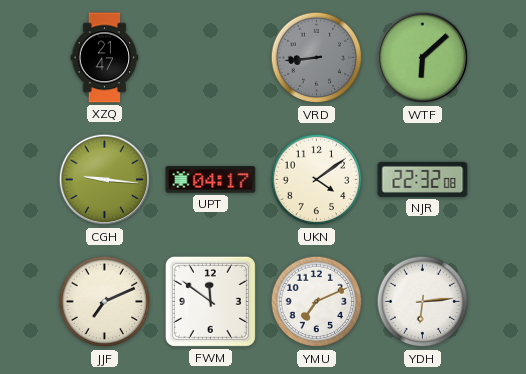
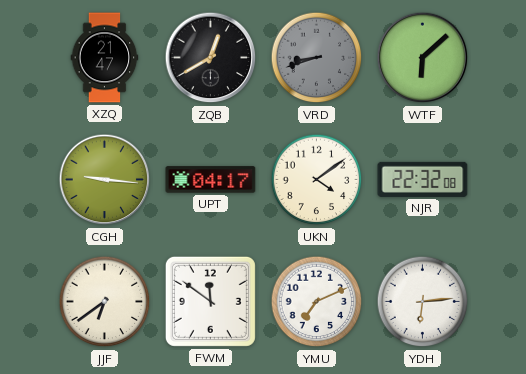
ZQB: none -> 12:40
VRD: 8:44 -> 8:42
JJF: 7:11 -> 6:39
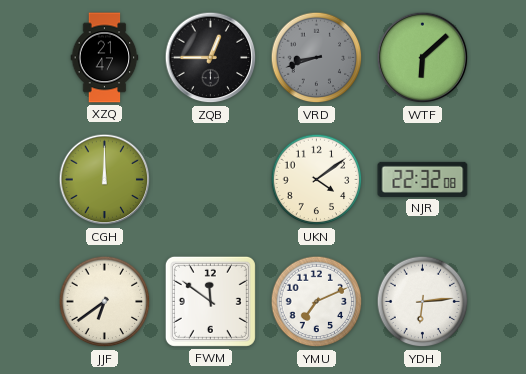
ZQB: 12:40 -> 12:45
CGH: 9:16 -> 12:00
UPT: 04:17 -> none
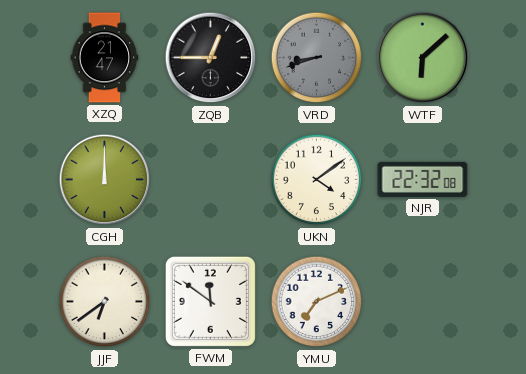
YDH: 6:14 -> none
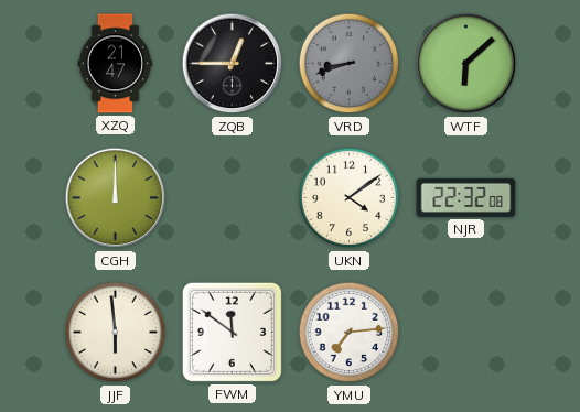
JJF: 6:39 -> 5:59
YMU: 7:11 -> 7:14
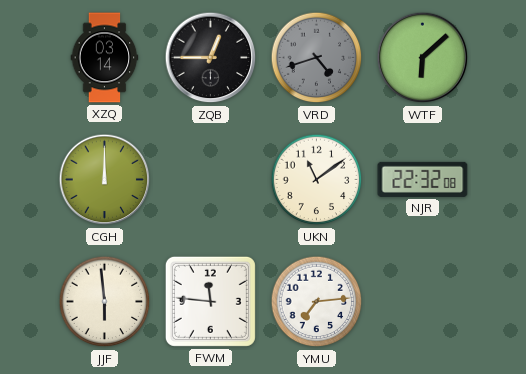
XZQ: 21:47 -> 03:14
VRD: 8:42 -> 4:42
UKN: 4:09 -> 11:09
FWM: 11:51 -> 11:46
